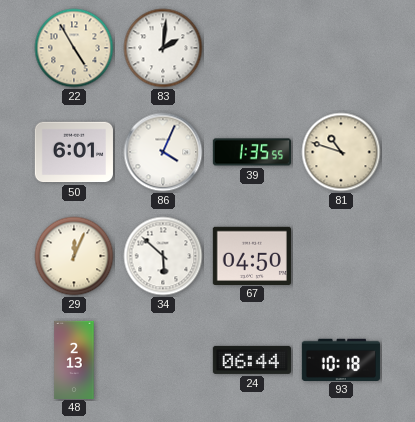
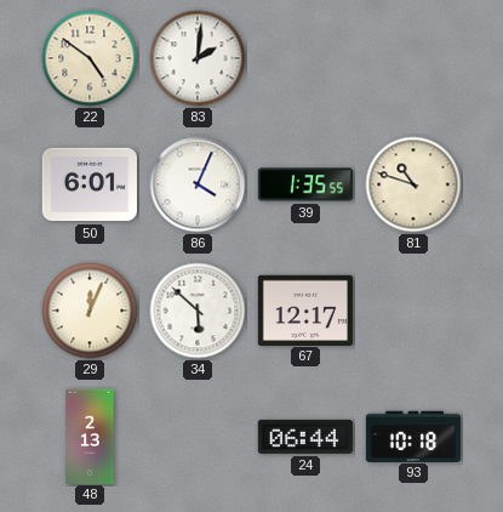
22: 4:55 -> 4:51
67: 04:50 -> 12:17
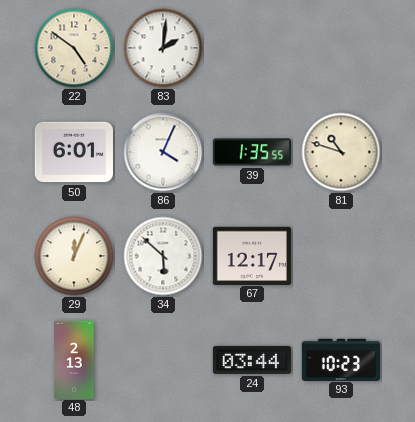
24: 06:44 -> 03:44
93: 10:18 -> 10:23
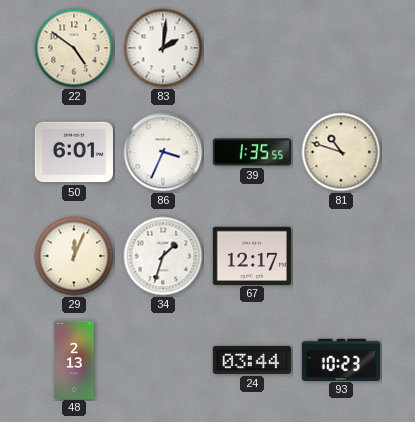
86: 4:04 -> 3:34
34: 5:52 -> 1:33
